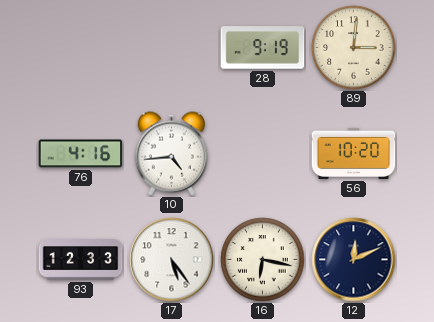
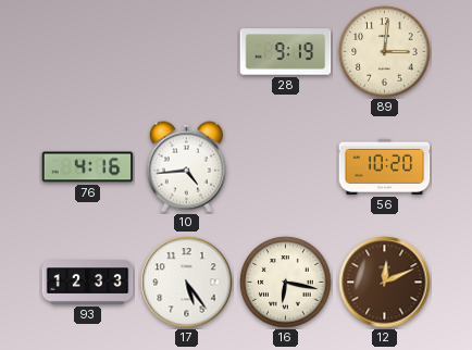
12 dial: navy -> brown
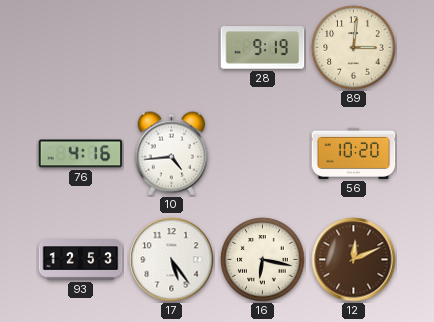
93: 12:33 -> 12:53
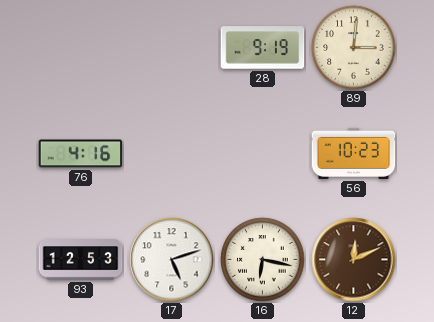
10: 4:44 -> none
56: 10:20 -> 10:23
17: 5:24 -> 5:12
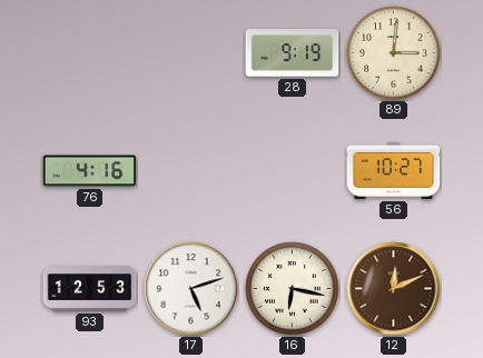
56: 10:23 -> 10:27
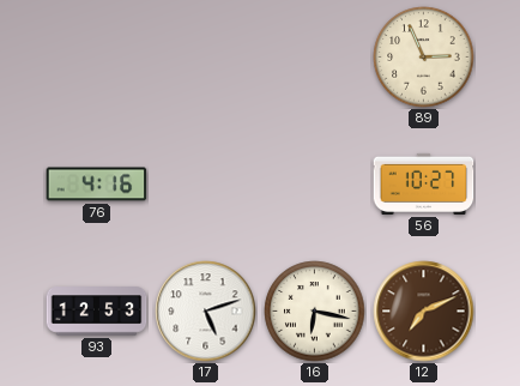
28: 9:19 -> none
89: 3:01 -> 2:56
12: 12:11 -> 7:11
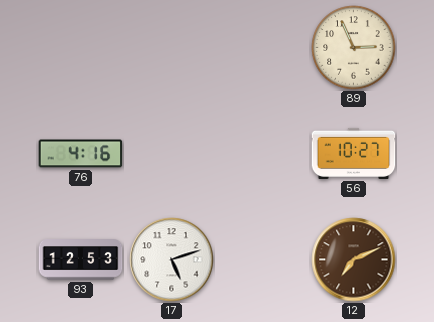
16: 6:17 -> none
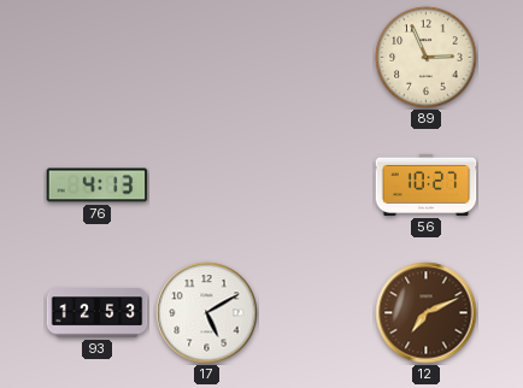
76: 4:16 -> 4:13
17: 5:12 -> 5:10
